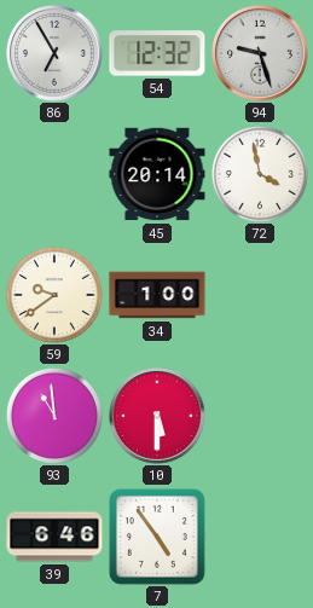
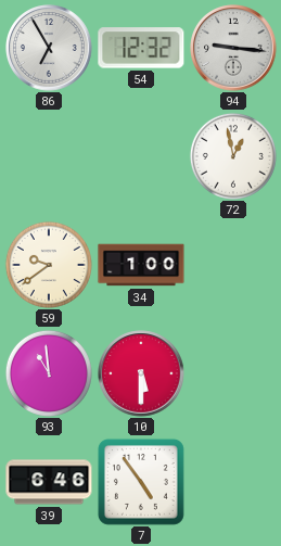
94: 9:27 -> 9:16
45: 20:14 -> none
72: 3:58 -> 12:58
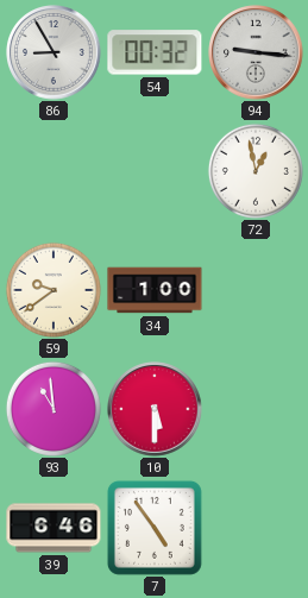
86: 6:55 -> 8:55
54: 12:32 -> 00:32
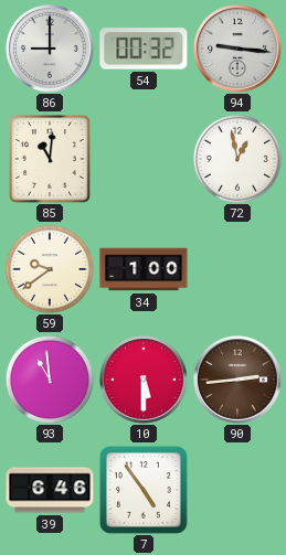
86: 8:55 -> 9:00
85: none -> 11:01
90: none -> 2:44
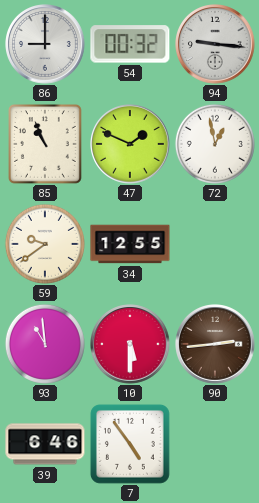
85: 11:01 -> 10:56
47: none -> 1:49
34: 1:00 -> 12:55
